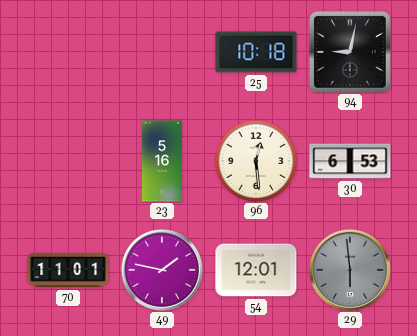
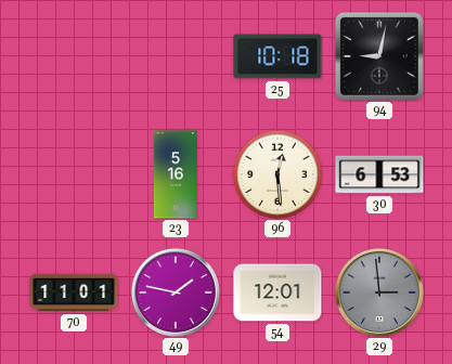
29: 5:59 -> 2:59
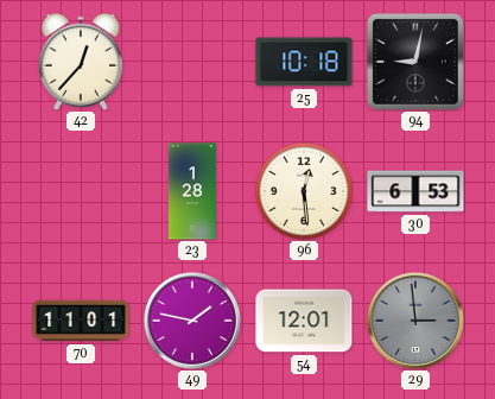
42: none -> 12:37
23: 5:16 -> 1:28
